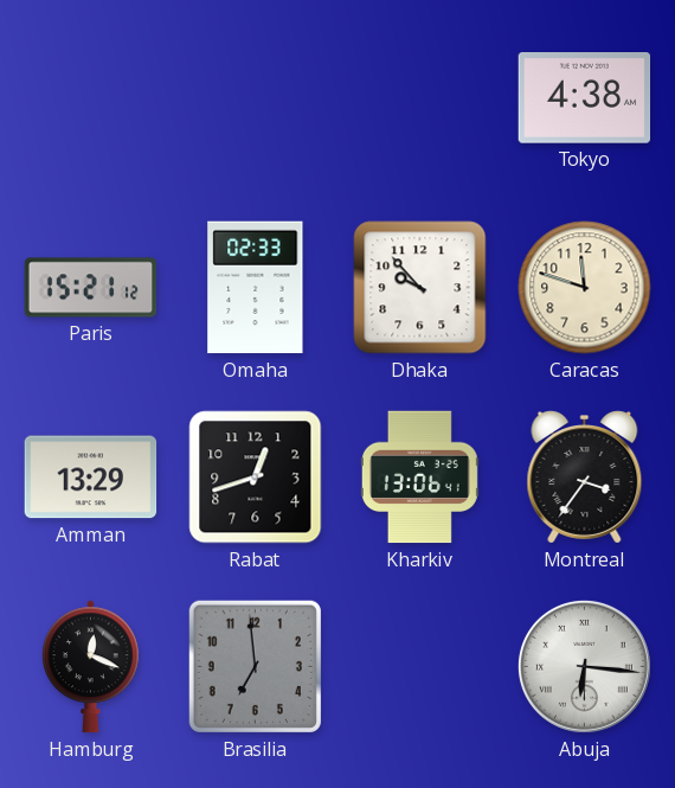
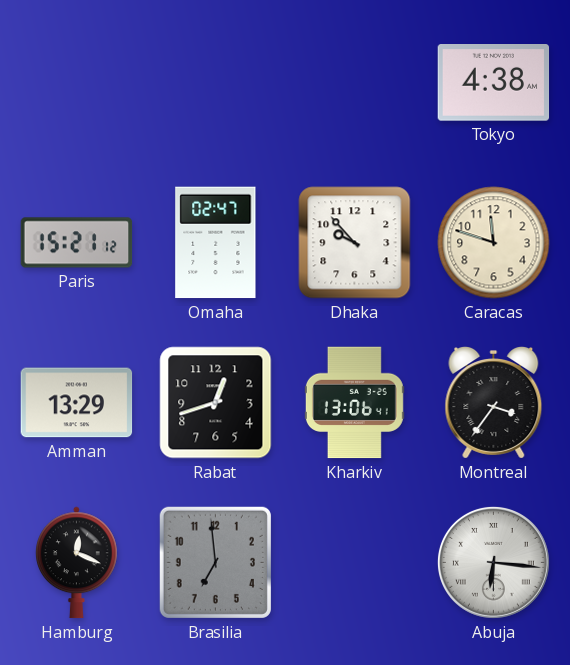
Omaha: 02:33 -> 02:47
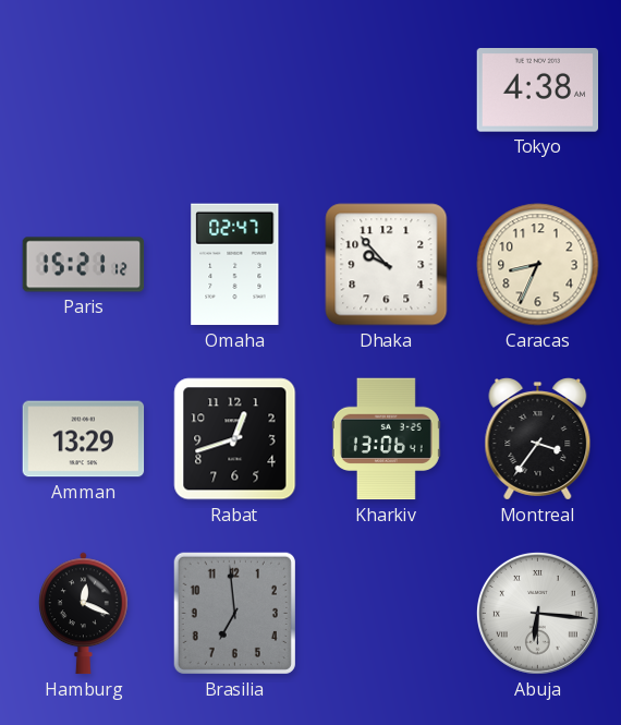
Caracas: 11:48 -> 8:34
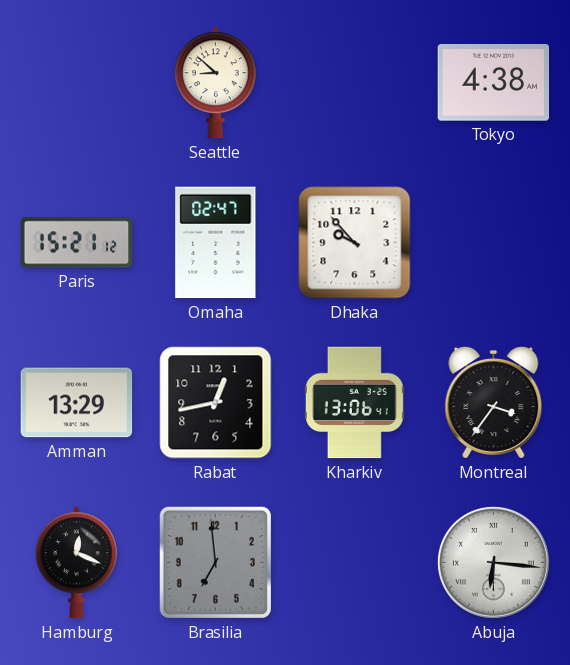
Seattle: none -> 8:52
Caracas: 8:34 -> none
Rabat: 12:42 -> 12:43
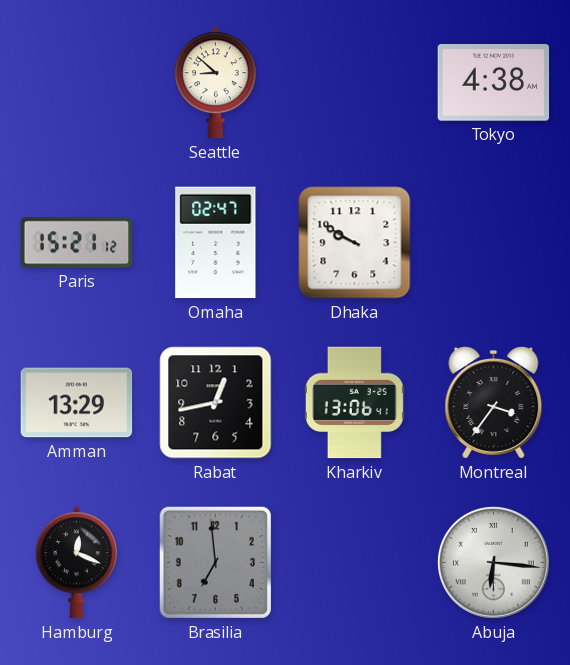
Dhaka: 9:53 -> 9:50
